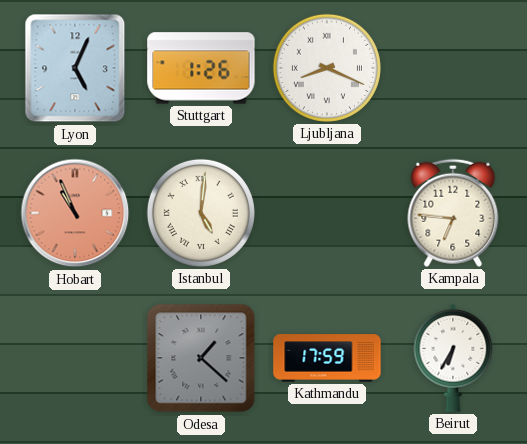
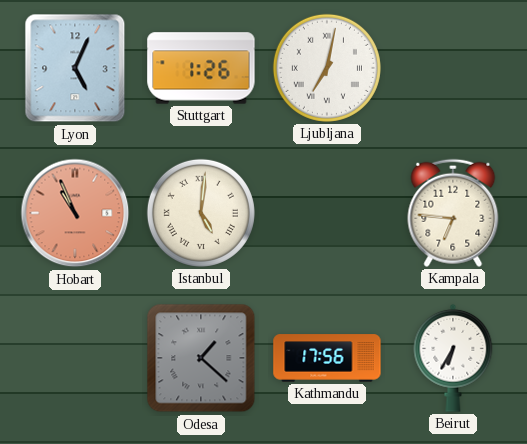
Ljubljana: 8:19 -> 7:02
Kathmandu: 17:59 -> 17:56
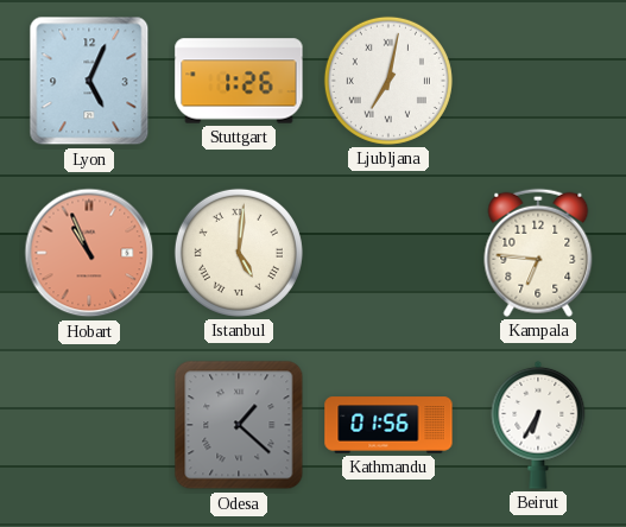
Kathmandu: 17:56 -> 01:56
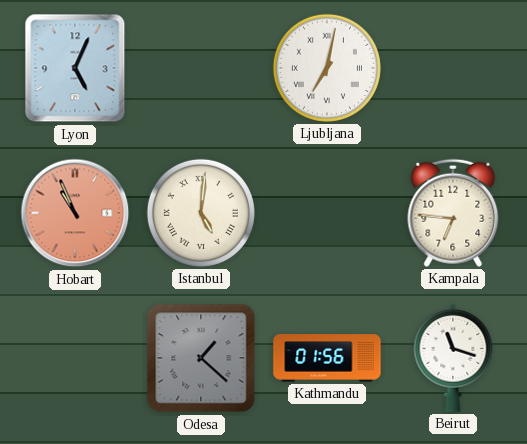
Stuttgart: 1:26 -> none
Beirut: 6:35 -> 11:18
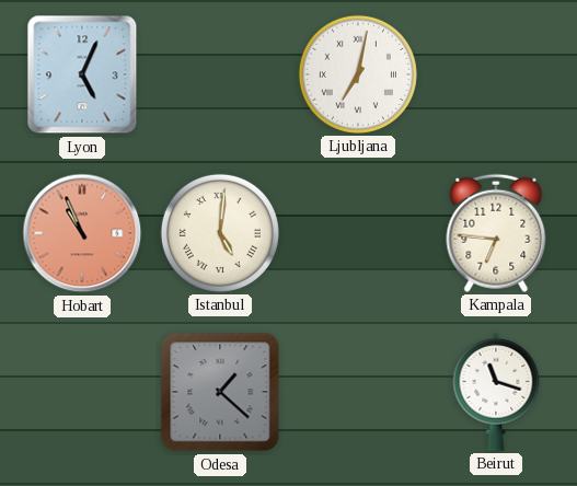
Kathmandu: 01:56 -> none
